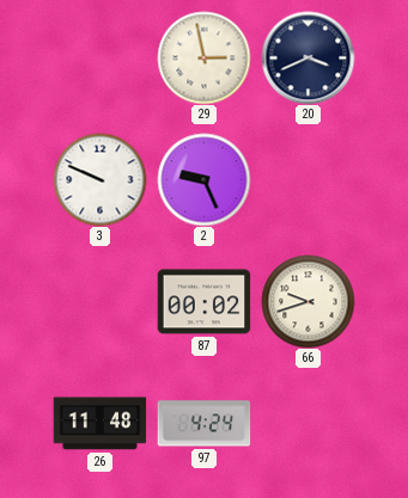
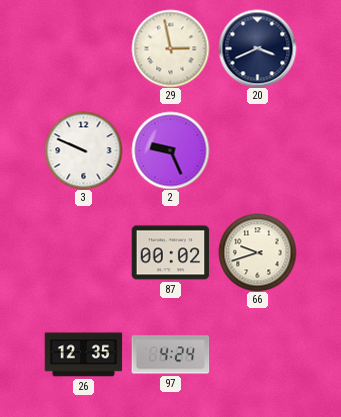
26: 11:48 -> 12:35
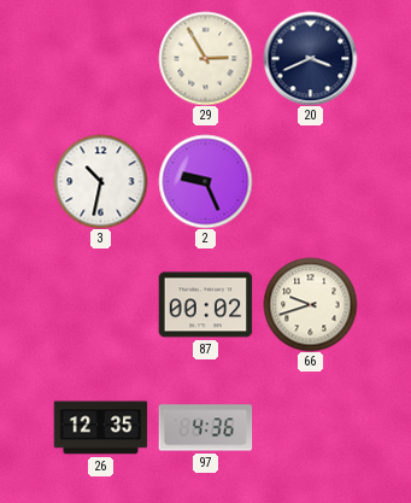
29: 2:58 -> 2:55
3: 9:49 -> 10:32
97: 4:24 -> 4:36
